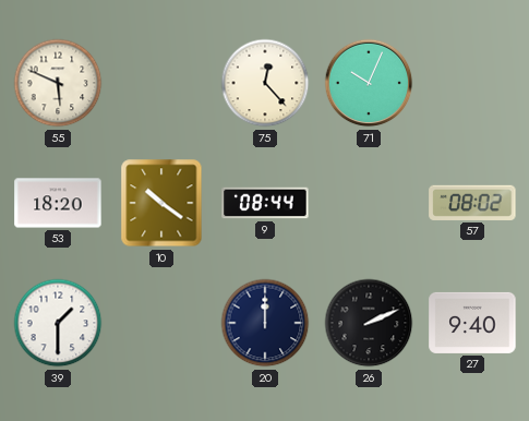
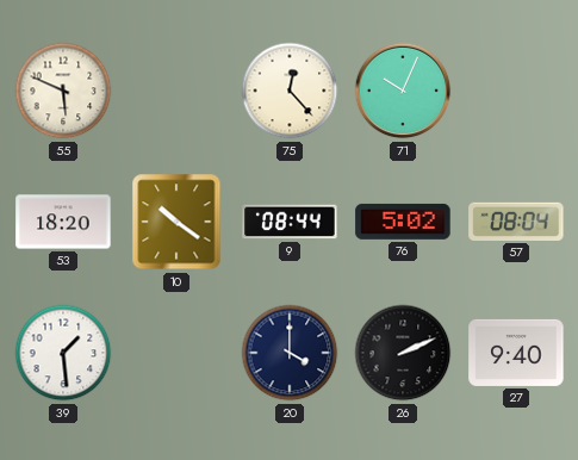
76: none -> 5:02
57: 08:02 -> 08:04
39: 1:30 -> 1:29
20: 12:00 -> 4:00
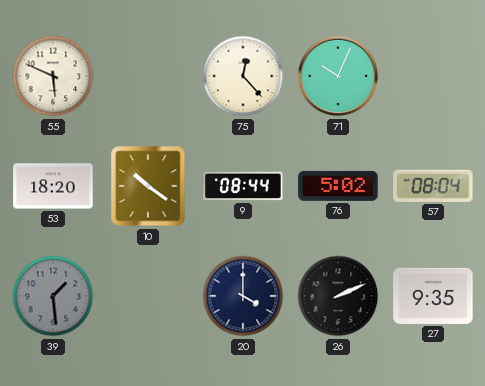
39 dial: white -> grey
27: 9:40 -> 9:35
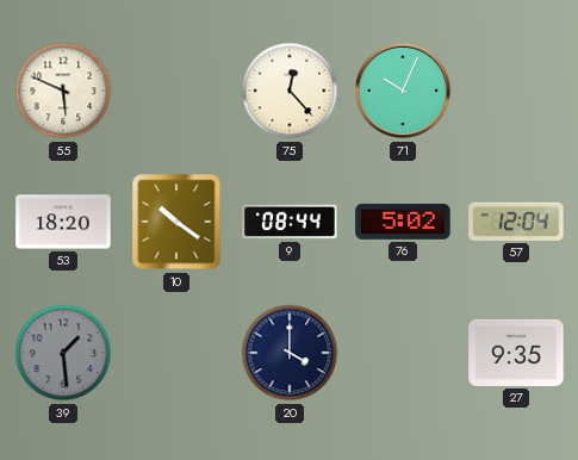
57: 08:04 -> 12:04
26: 2:11 -> none
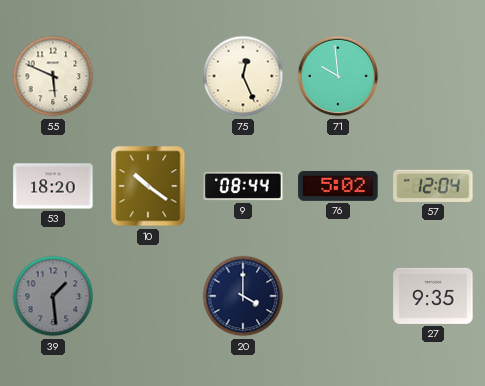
75: 12:23 -> 12:26
71: 10:04 -> 9:59
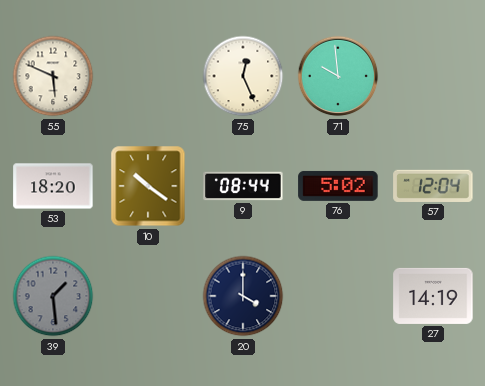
27: 9:35 -> 14:19
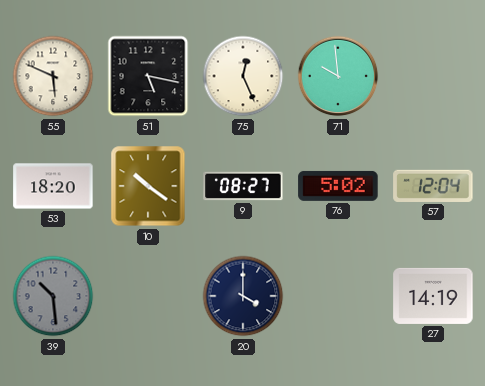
51: none -> 5:17
9: 08:44 -> 08:27
39: 1:29 -> 10:29
